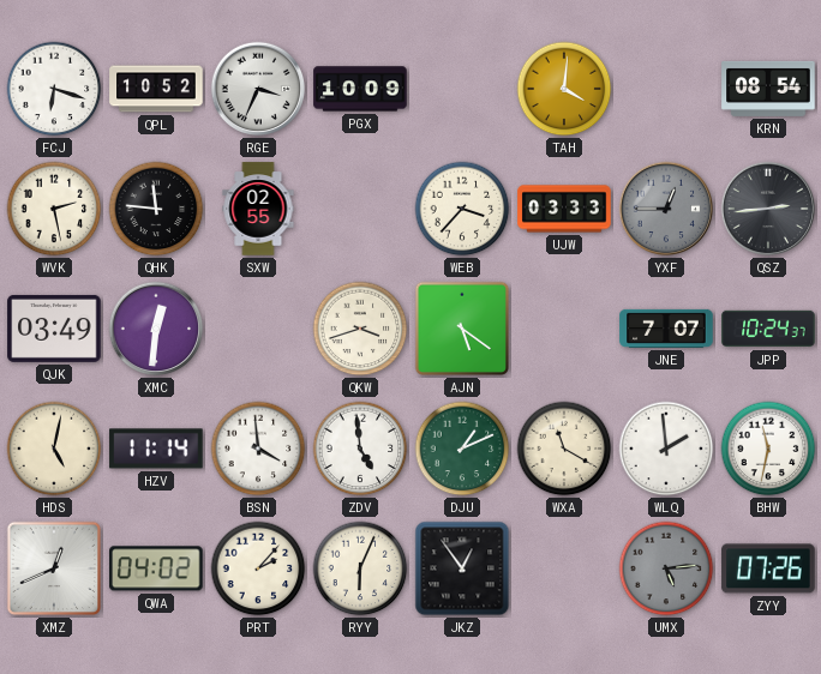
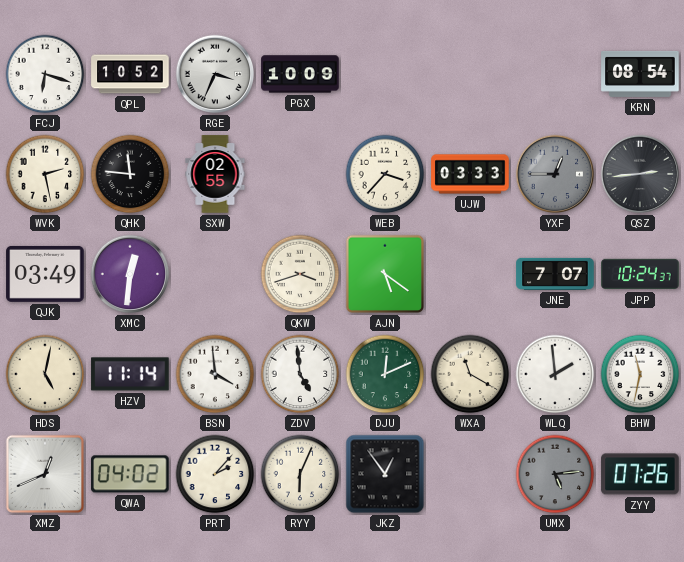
TAH: 4:01 -> none
DJU: 1:11 -> 12:11
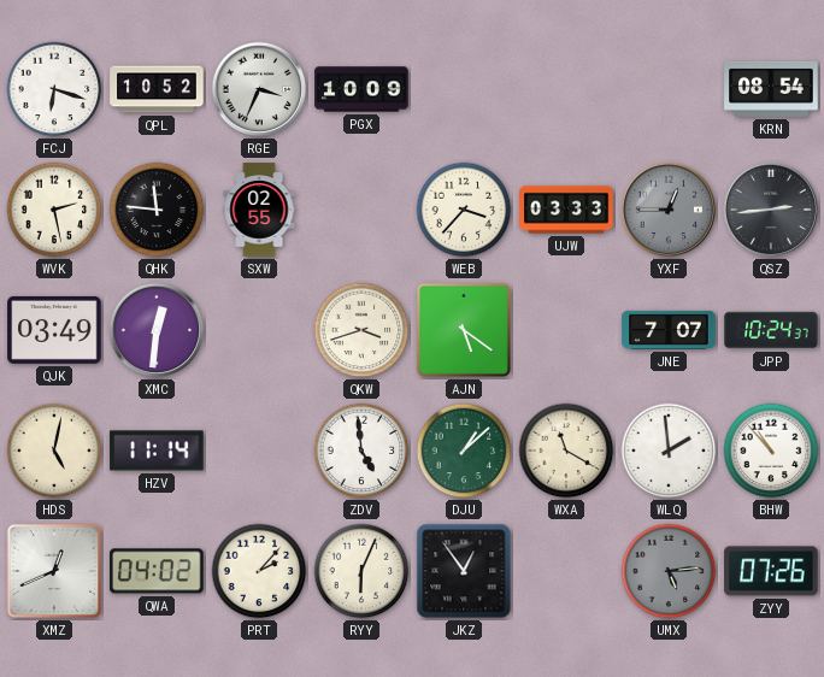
BSN: 3:59 -> none
DJU: 12:11 -> 1:08
BHW: 11:32 -> 10:53
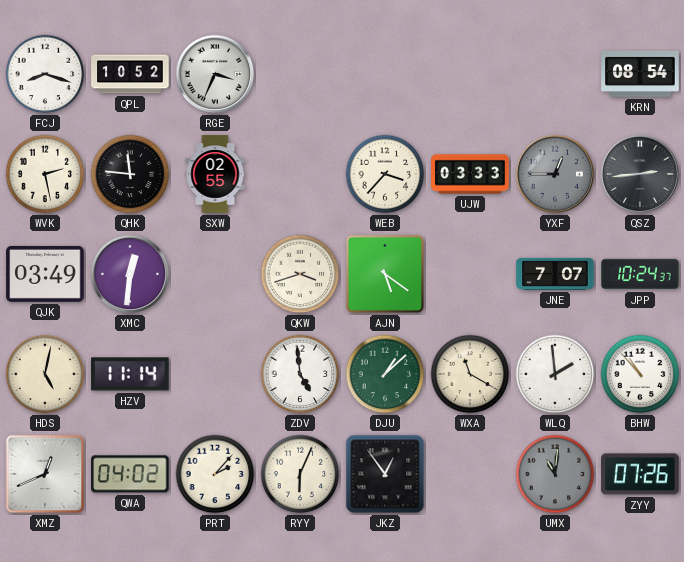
FCJ: 6:18 -> 8:18
PGX: 10:09 -> none
UMX: 5:14 -> 11:01
